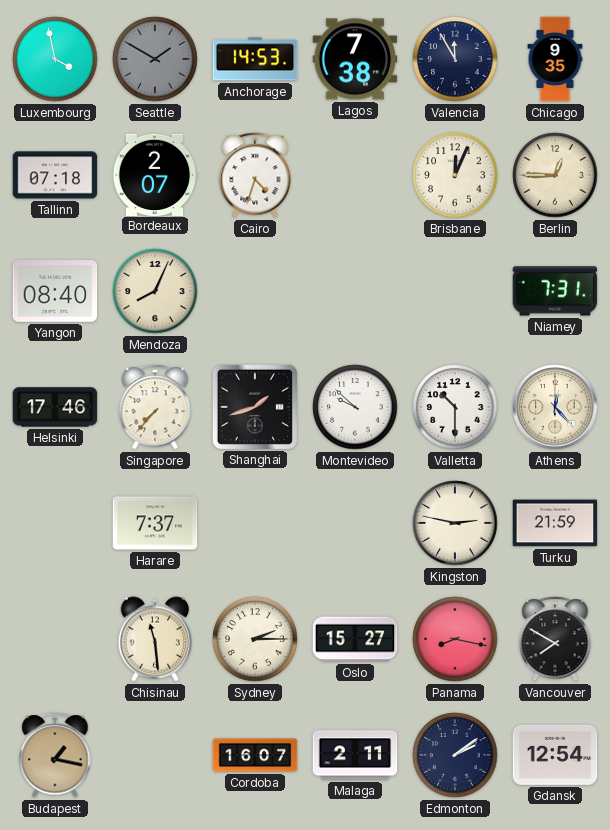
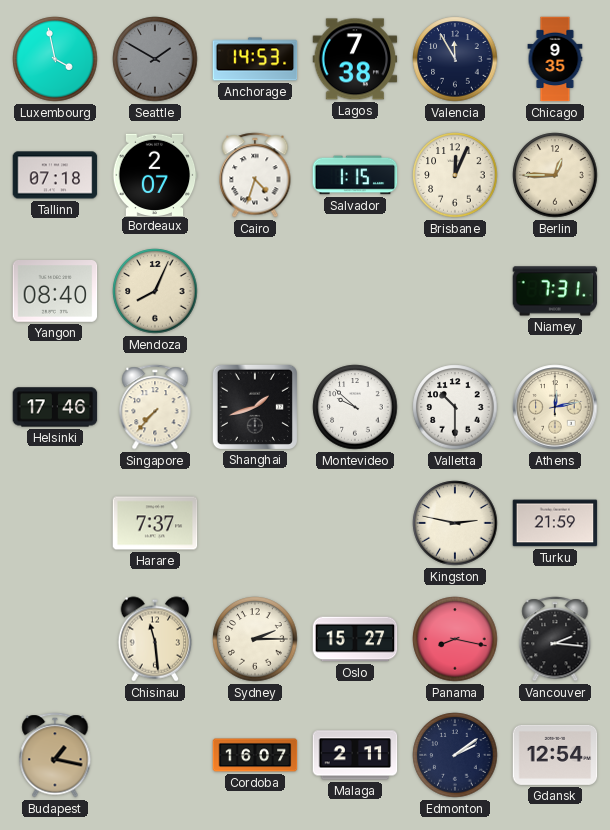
Salvador: none -> 1:15
Athens: 12:23 -> 12:13
Vancouver: 7:50 -> 2:16
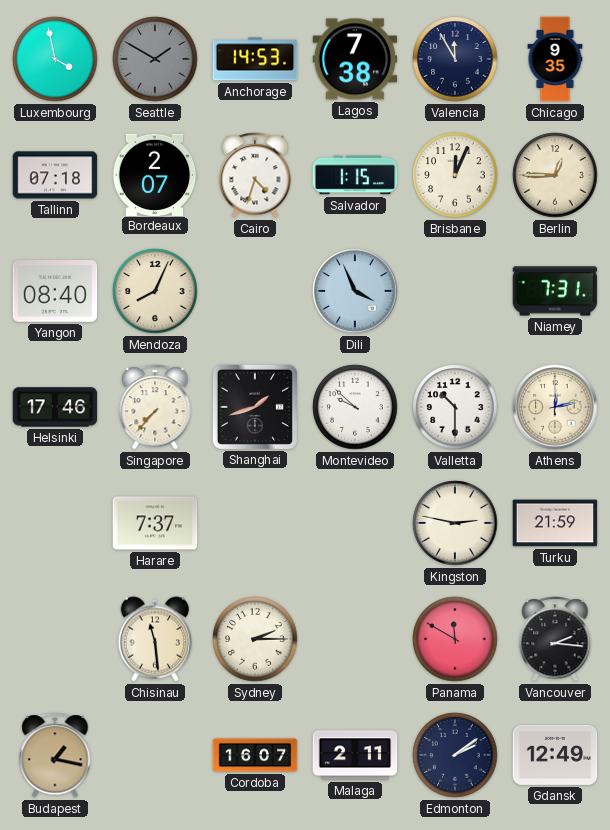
Dili: none -> 3:56
Oslo: 15:27 -> none
Panama: 8:17 -> 11:50
Gdansk: 12:54 -> 12:49
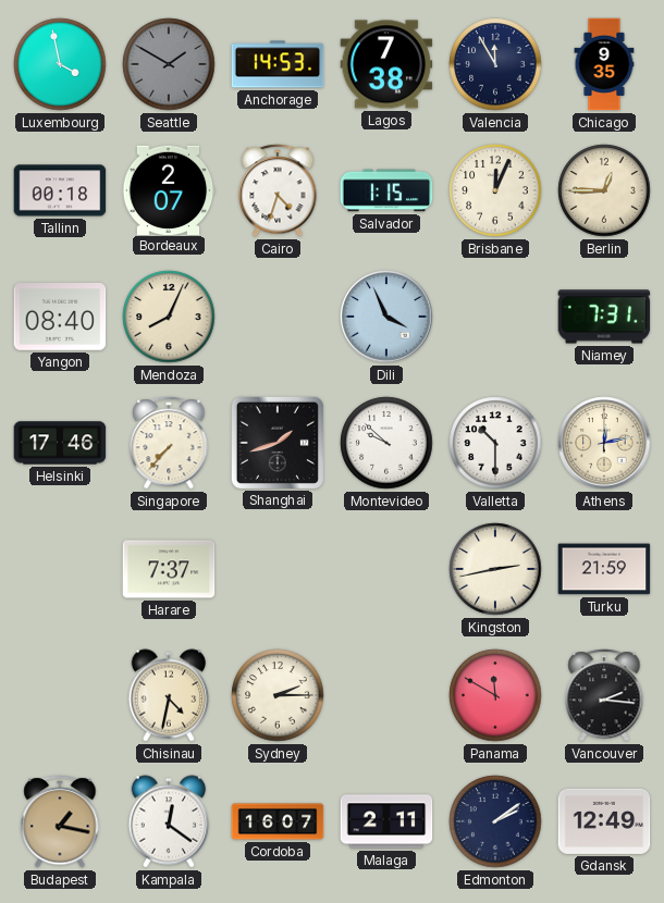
Tallinn: 07:18 -> 00:18
Kingston: 2:47 -> 2:43
Chisinau: 11:29 -> 4:32
Kampala: none -> 12:21
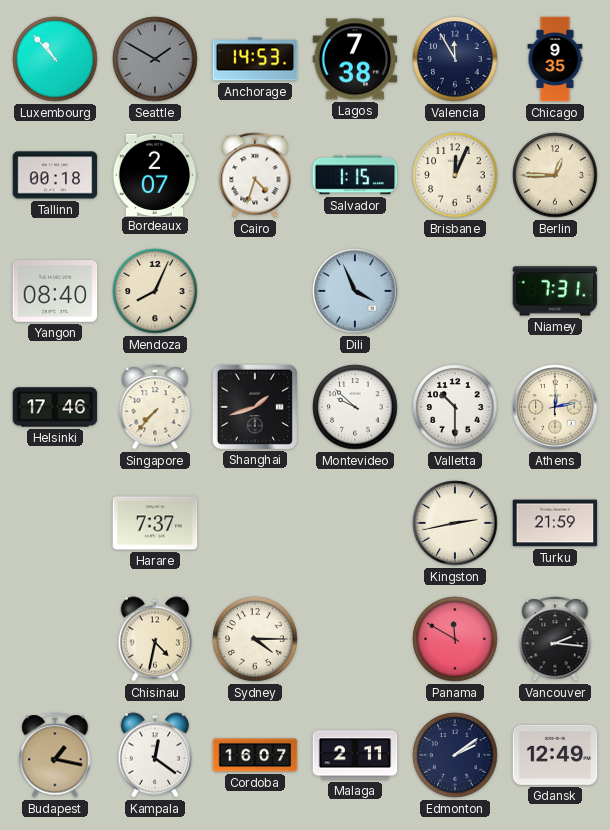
Luxembourg: 3:58 -> 10:53
Sydney: 2:15 -> 4:15
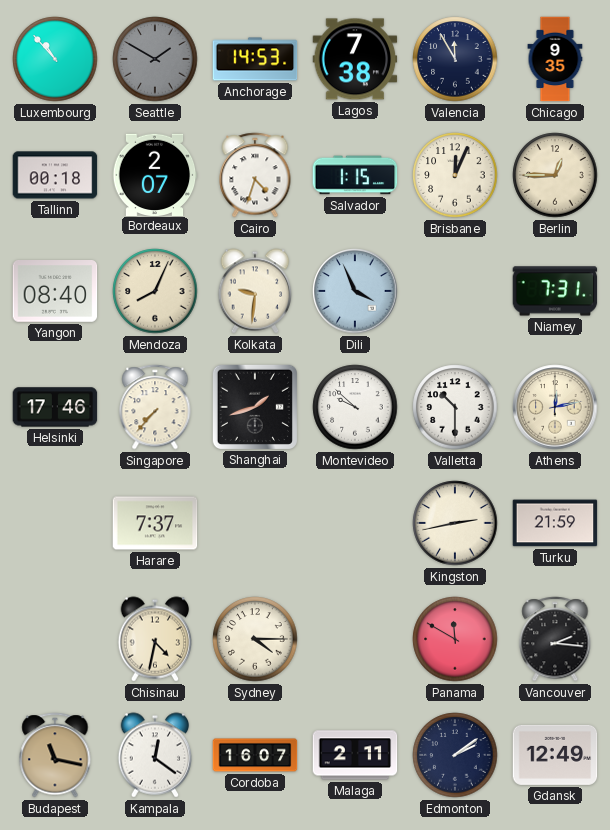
Kolkata: none -> 9:31
Budapest: 1:17 -> 11:17
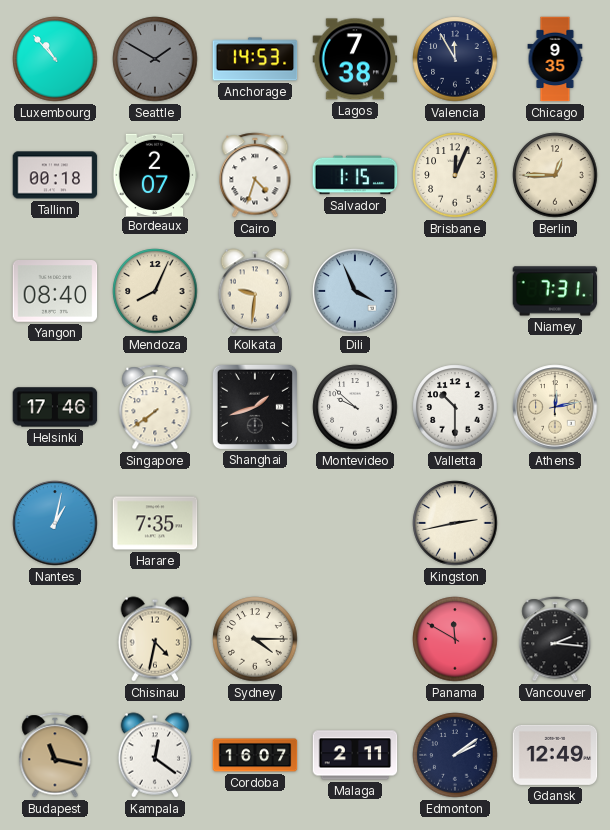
Singapore: 7:37 -> 7:39
Nantes: none -> 1:02
Harare: 7:37 -> 7:35
Turku: 21:59 -> none
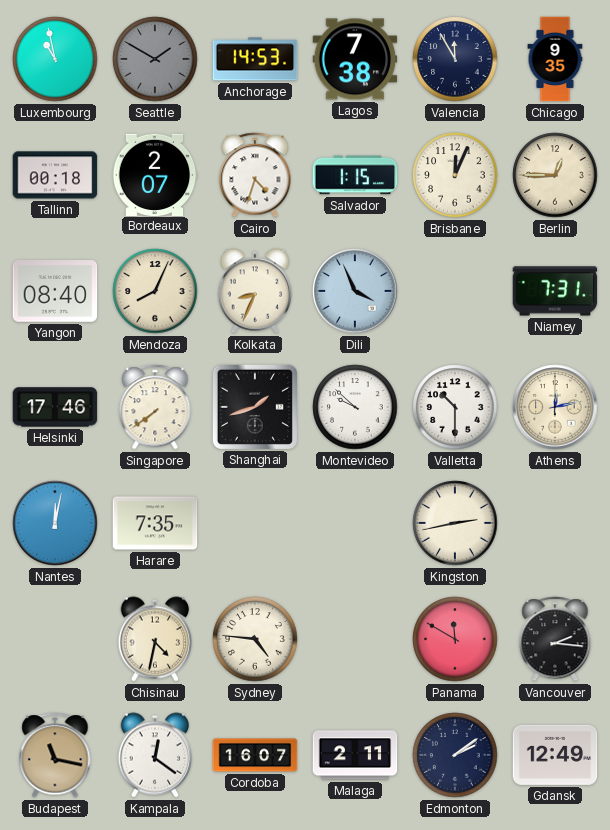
Luxembourg: 10:53 -> 10:58
Kolkata: 9:31 -> 8:34
Nantes: 1:02 -> 12:02
Sydney: 4:15 -> 4:46
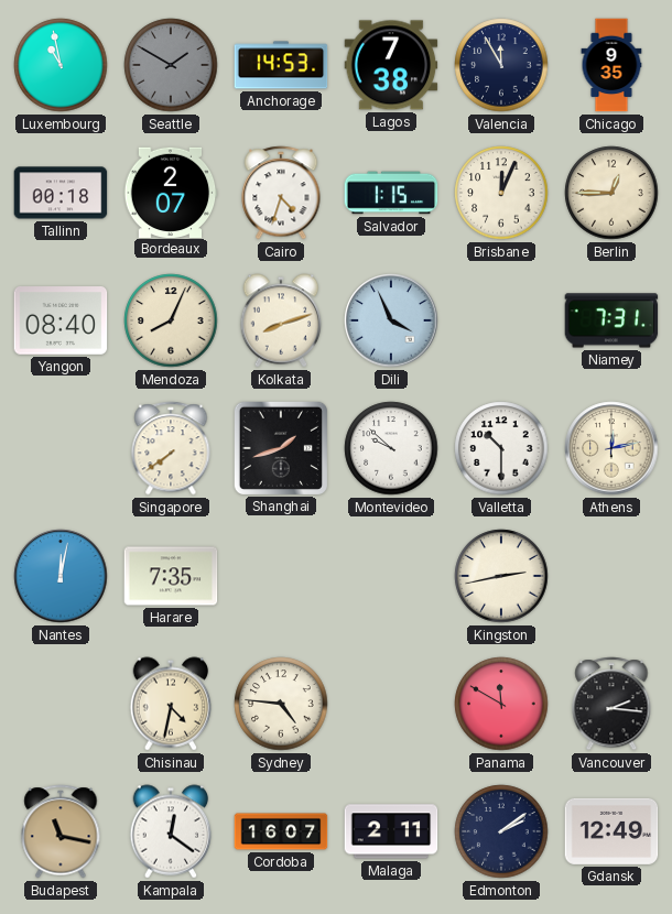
Kolkata: 8:34 -> 8:12
Helsinki: 17:46 -> none
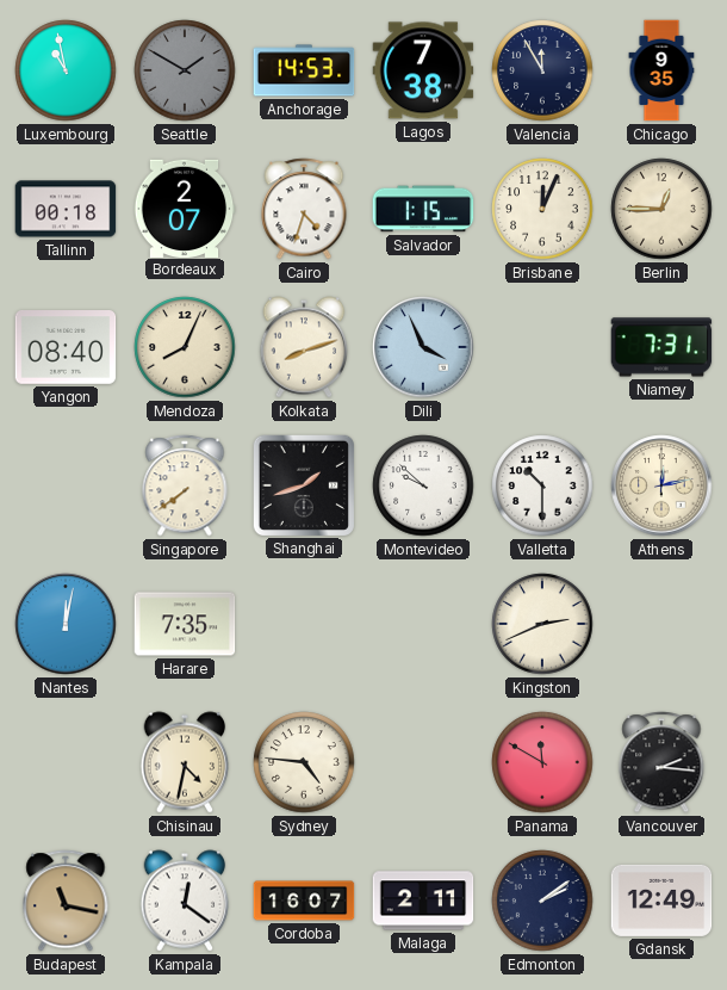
Kingston: 2:43 -> 2:41
